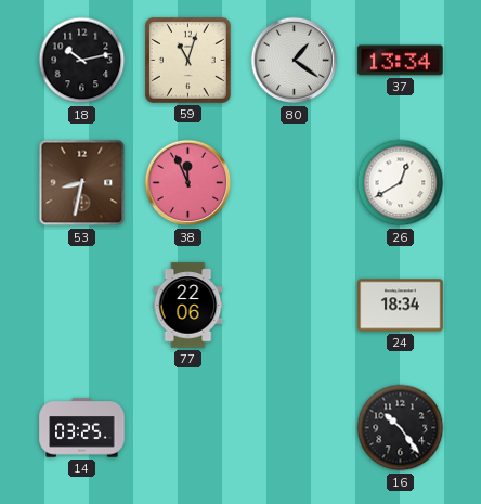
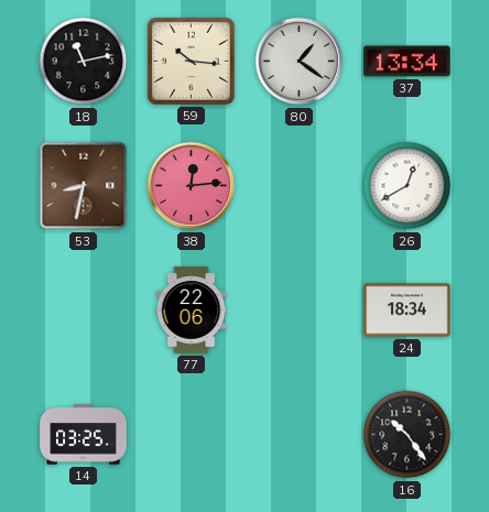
18: 10:13 -> 11:13
59: 11:03 -> 10:16
38: 11:56 -> 12:14
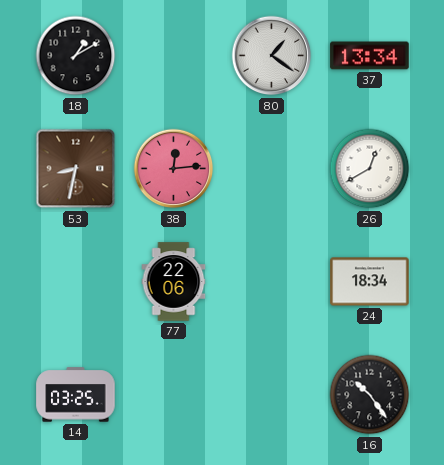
18: 11:13 -> 1:10
59: 10:16 -> none
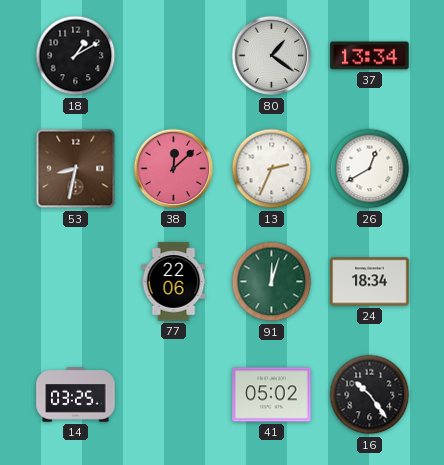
38: 12:14 -> 12:08
13: none -> 2:34
91: none -> 12:03
41: none -> 05:02
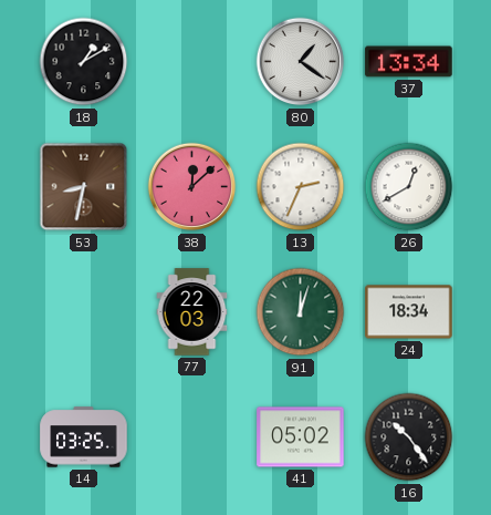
77: 22:06 -> 22:03
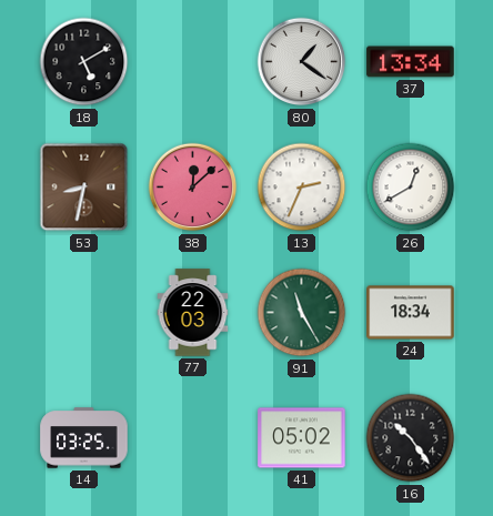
18: 1:10 -> 5:10
91: 12:03 -> 11:25
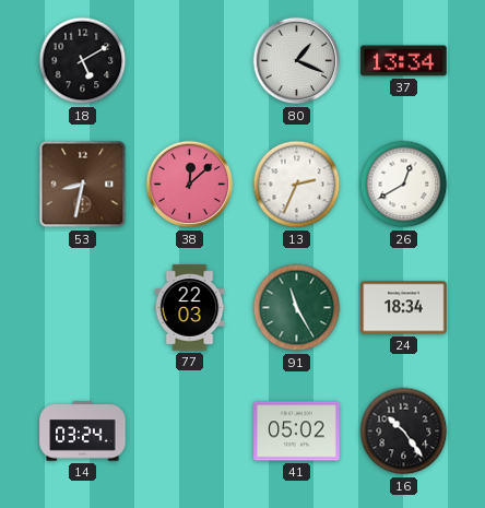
80: 1:21 -> 1:19
14: 03:25 -> 03:24
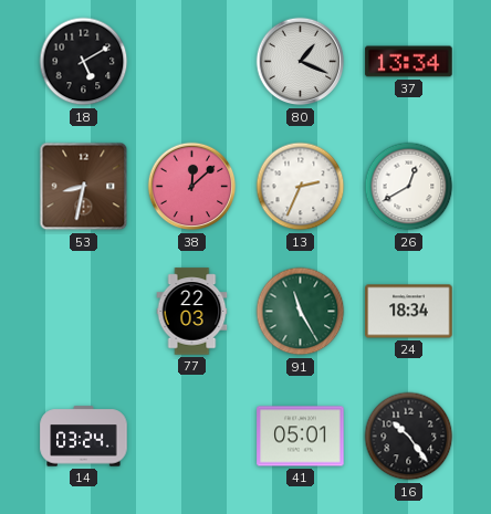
41: 05:02 -> 05:01
